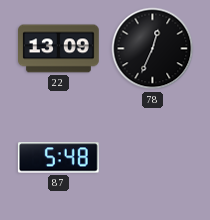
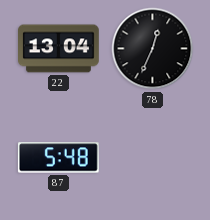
22: 13:09 -> 13:04
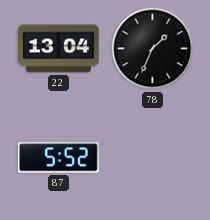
78: 12:34 -> 1:34
87: 5:48 -> 5:52
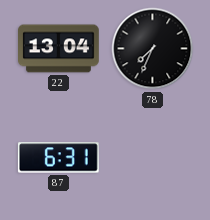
78: 1:34 -> 7:34
87: 5:52 -> 6:31
